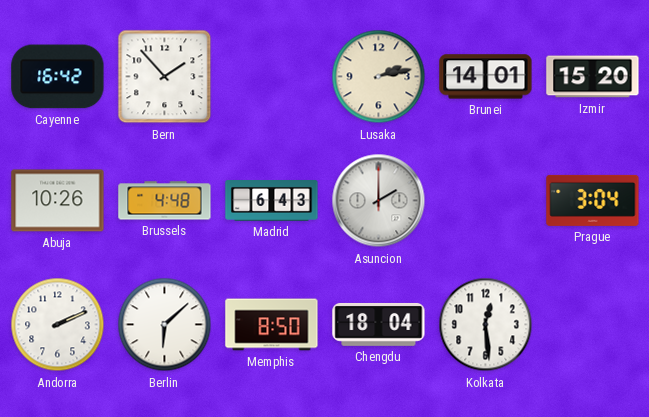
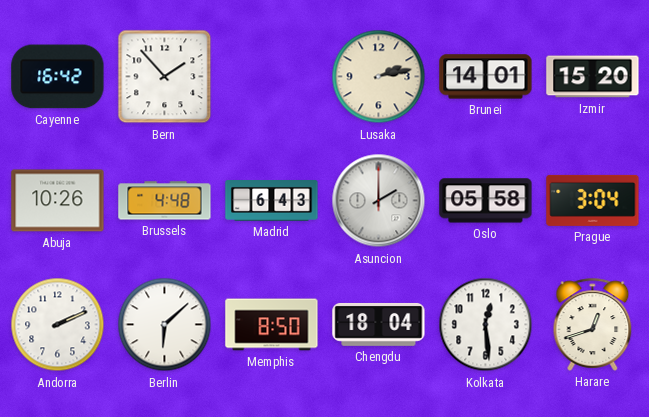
Oslo: none -> 05:58
Harare: none -> 12:42
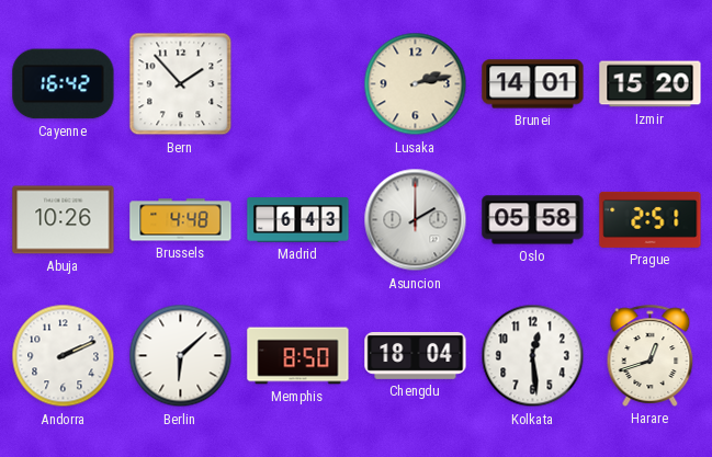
Prague: 3:04 -> 2:51
